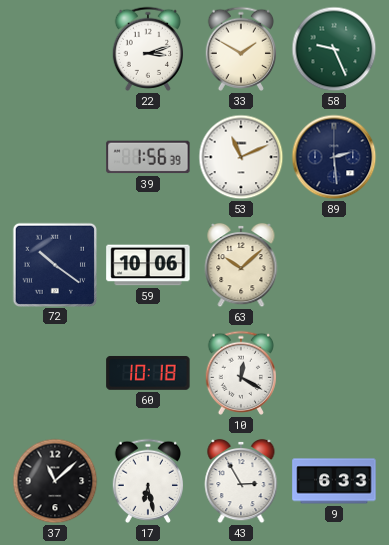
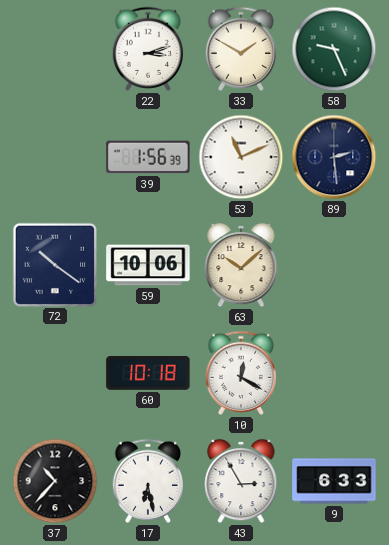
37: 11:08 -> 10:37
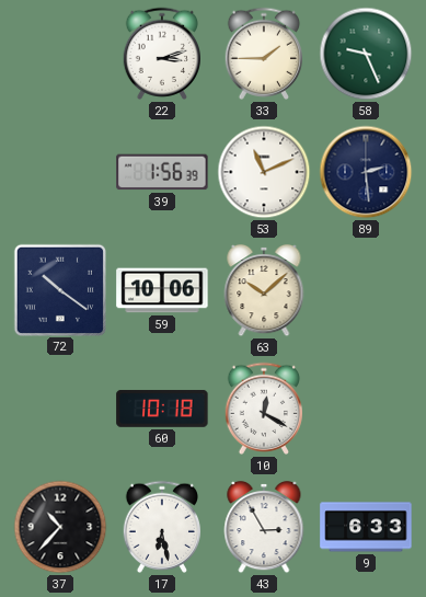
33: 1:50 -> 1:45
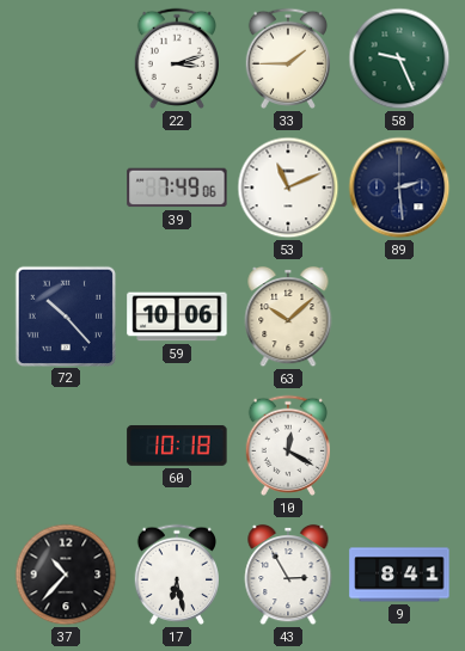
39: 1:56 -> 7:49
72: 10:21 -> 10:23
9: 6:33 -> 8:41
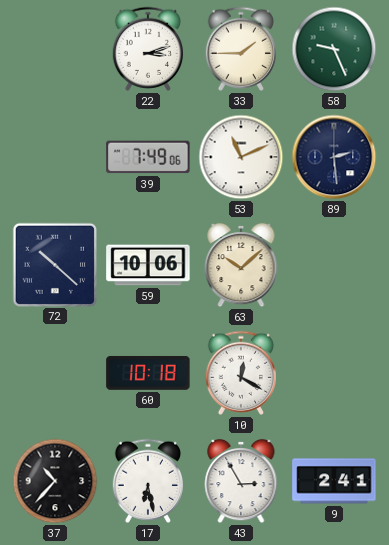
72: 10:23 -> 10:22
9: 8:41 -> 2:41
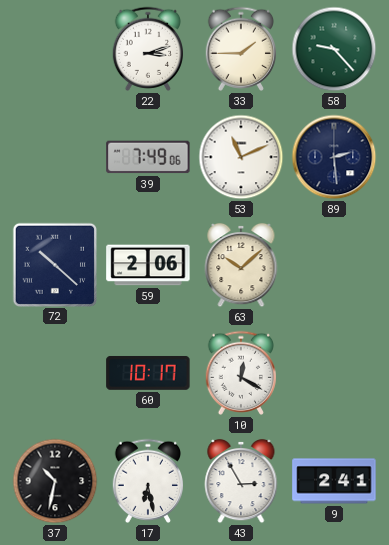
58: 9:26 -> 9:23
59: 10:06 -> 2:06
60: 10:18 -> 10:17
37: 10:37 -> 10:32
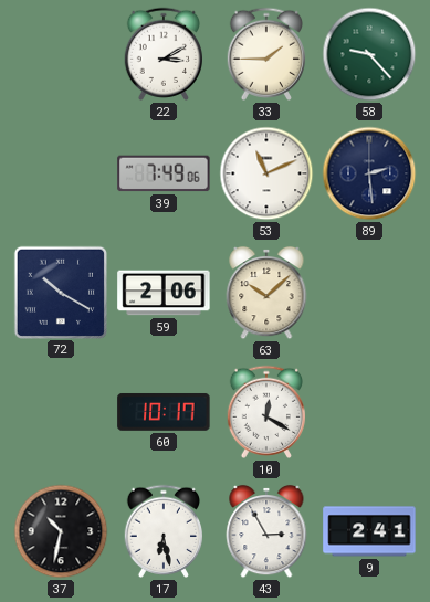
22: 3:12 -> 3:10
72: 10:22 -> 10:20
